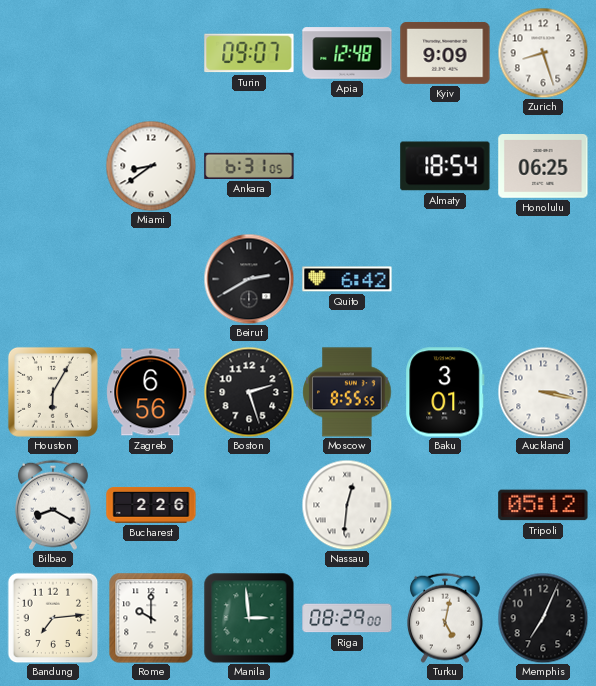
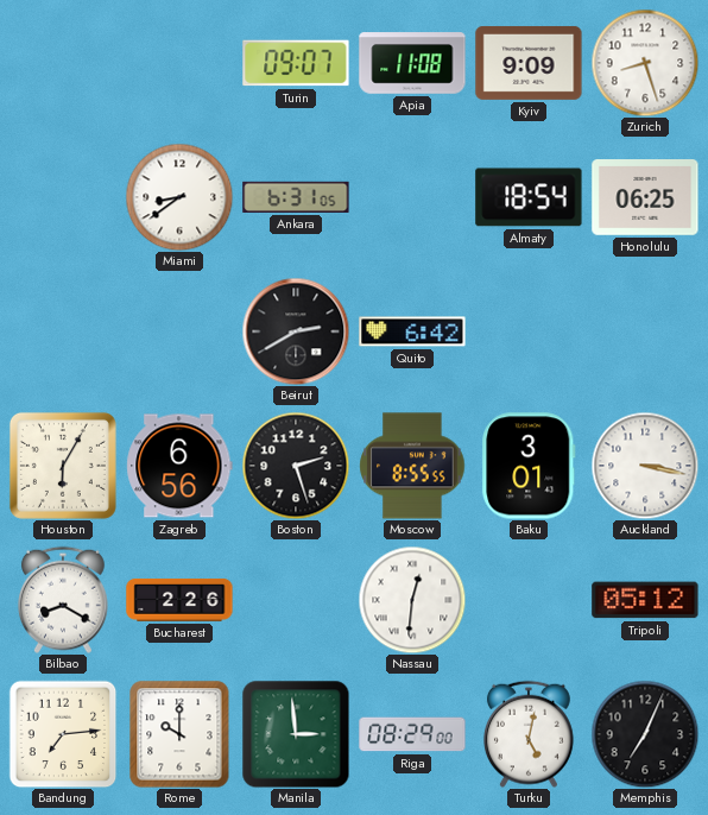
Apia: 12:48 -> 11:08
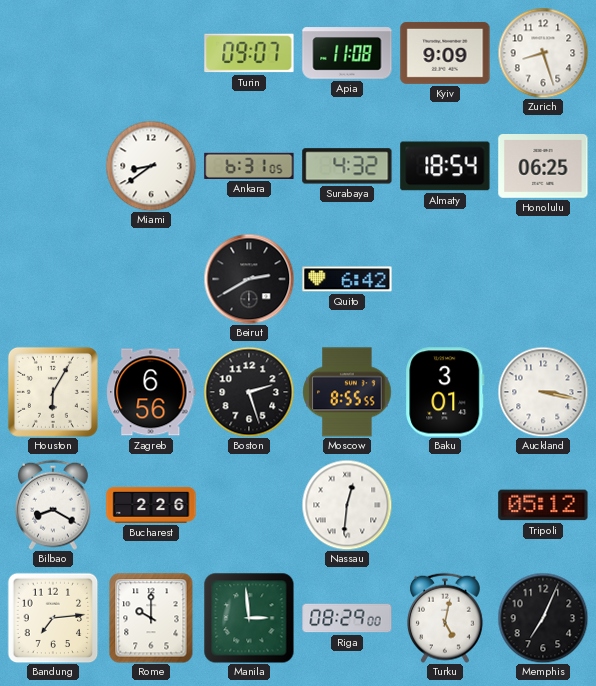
Surabaya: none -> 4:32
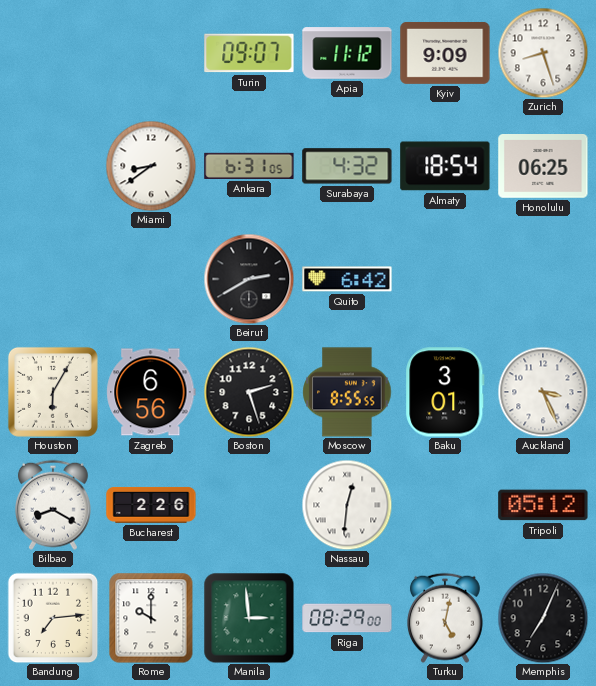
Apia: 11:08 -> 11:12
Auckland: 3:17 -> 3:26
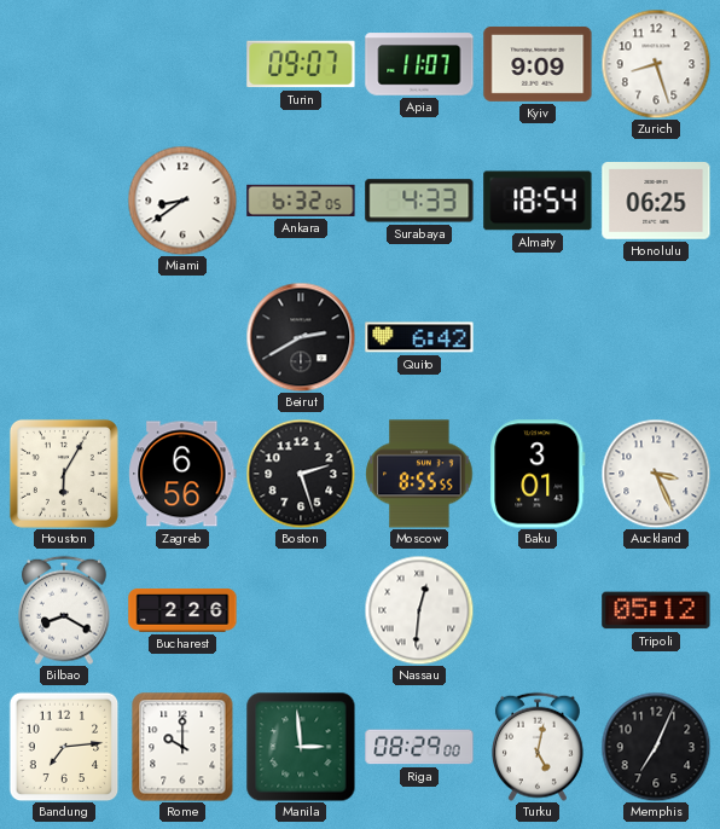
Apia: 11:12 -> 11:07
Ankara: 6:31 -> 6:32
Surabaya: 4:32 -> 4:33
